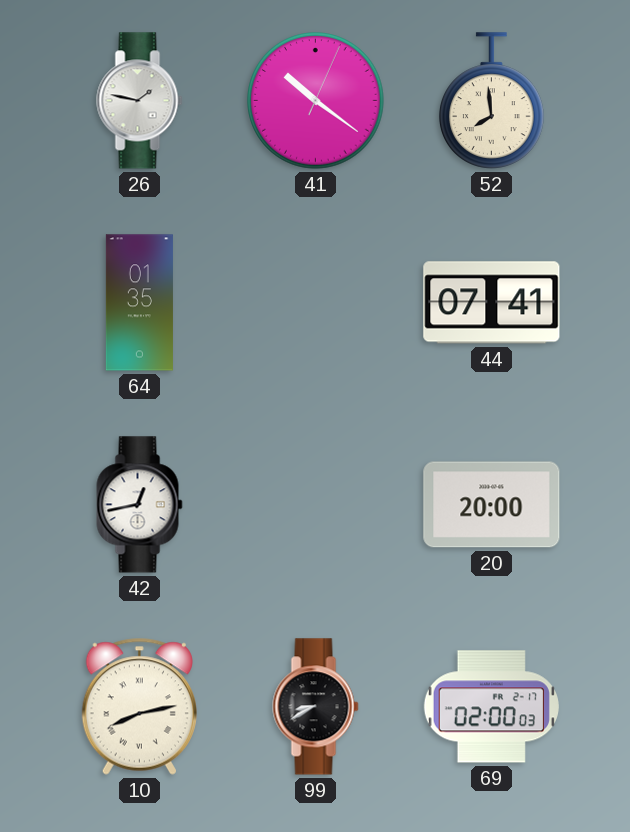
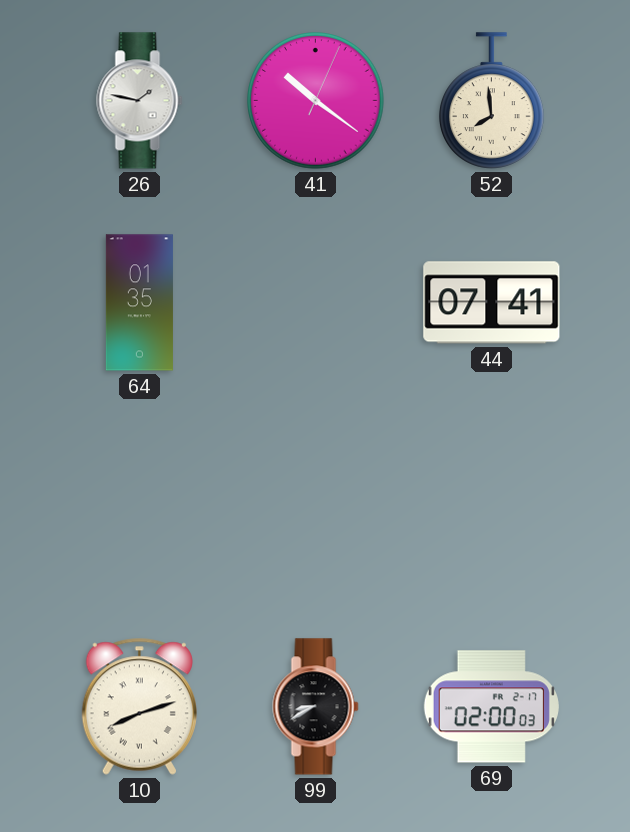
42: 12:43 -> none
20: 20:00 -> none
10: 8:13 -> 8:12
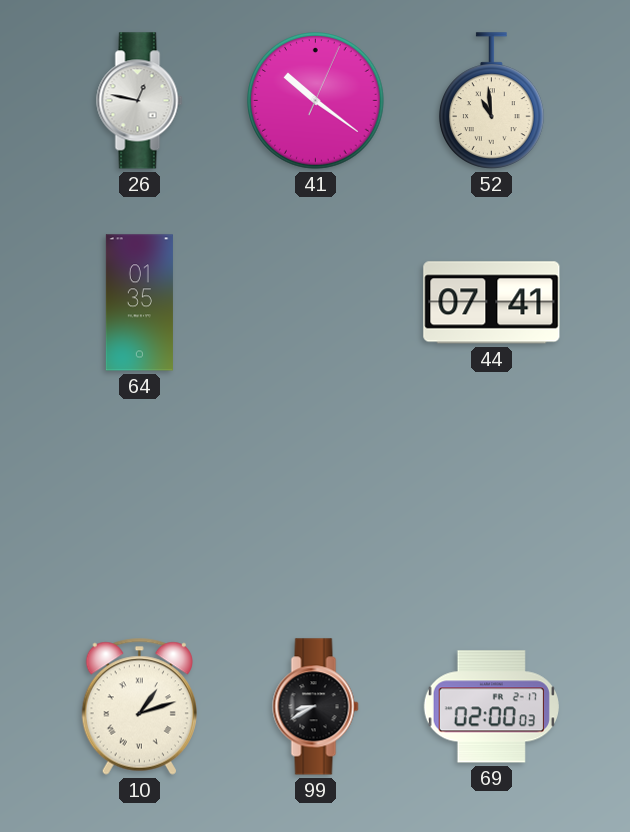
26: 1:47 -> 12:47
52: 7:59 -> 10:59
10: 8:12 -> 1:12
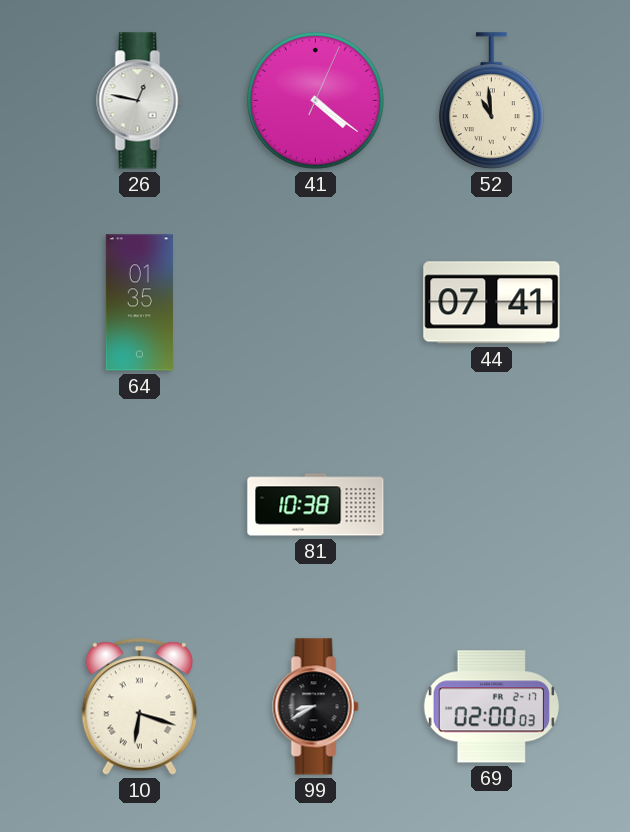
41: 10:21 -> 4:21
81: none -> 10:38
10: 1:12 -> 6:18
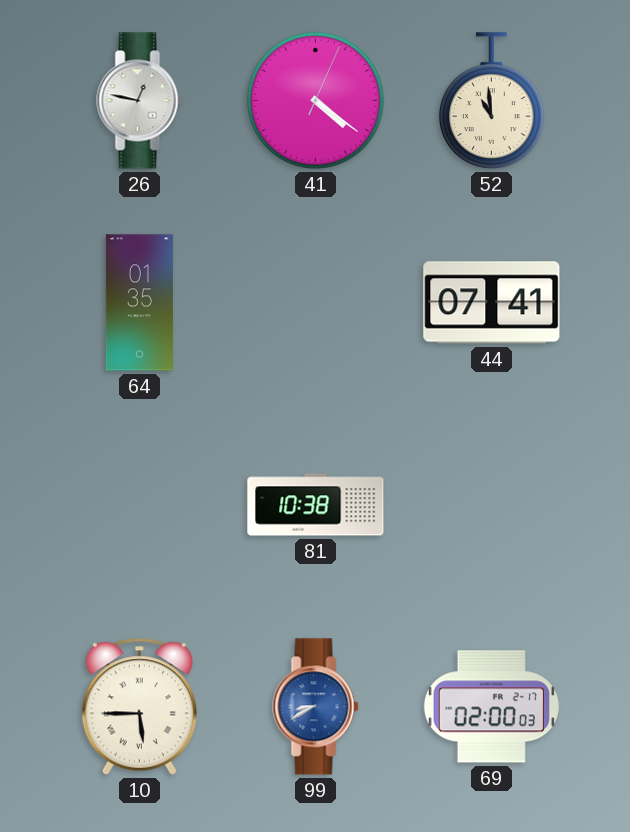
10: 6:18 -> 5:45
99 dial: black -> blue
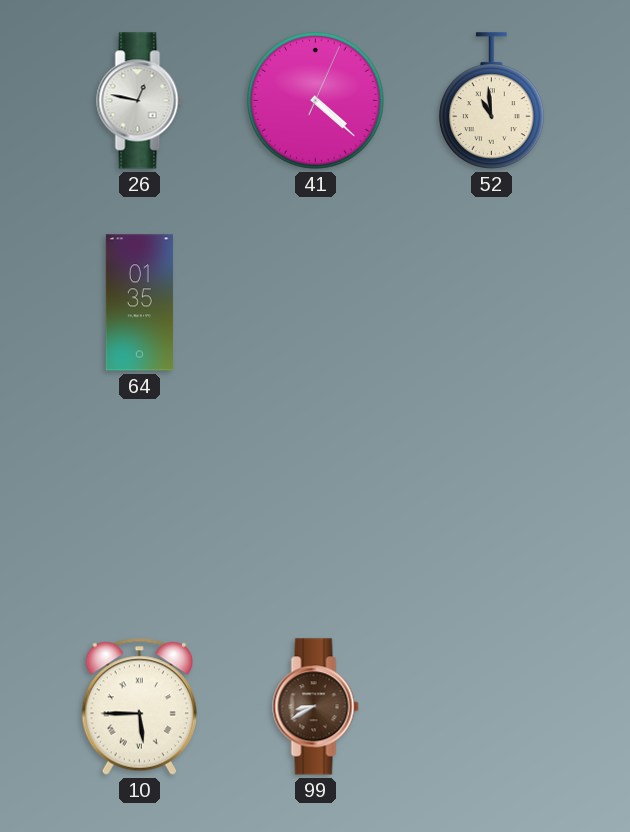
41: 4:21 -> 4:22
44: 07:41 -> none
81: 10:38 -> none
99 dial: blue -> brown
69: 02:00 -> none
